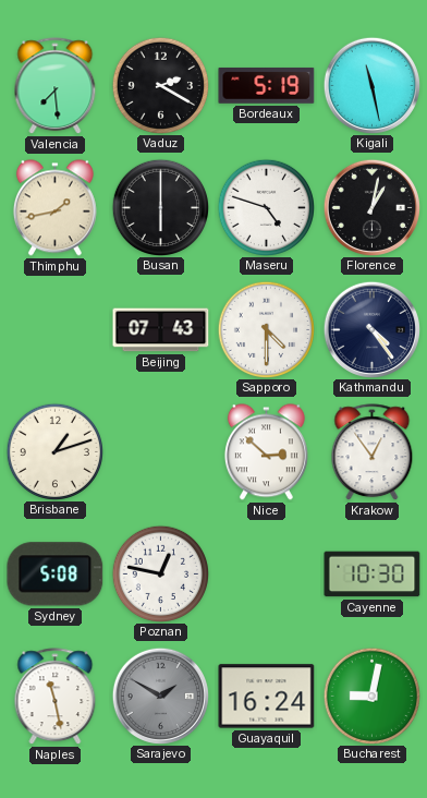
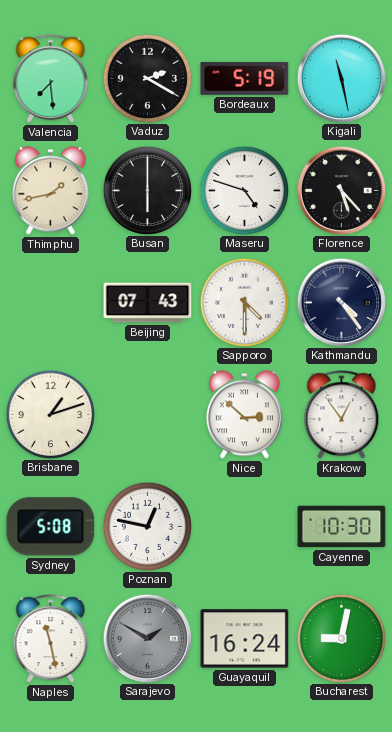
Florence: 1:02 -> 5:23
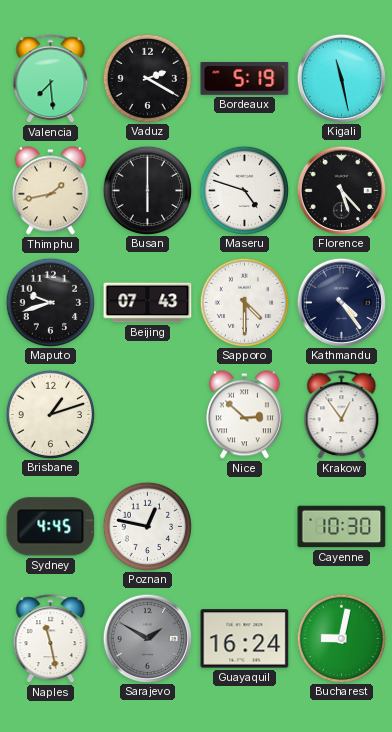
Maputo: none -> 9:42
Sydney: 5:08 -> 4:45
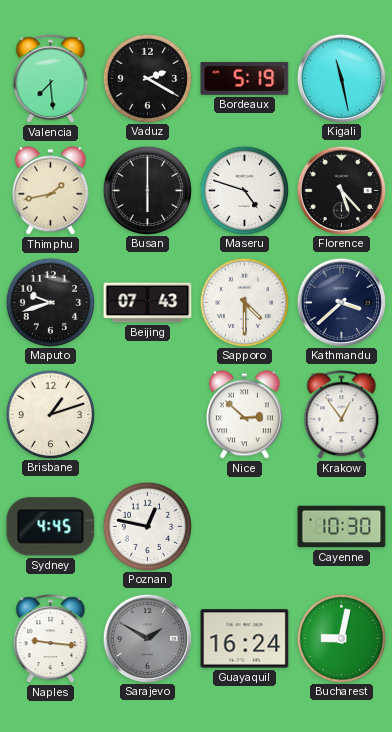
Kathmandu: 4:24 -> 3:38
Naples: 11:28 -> 9:16
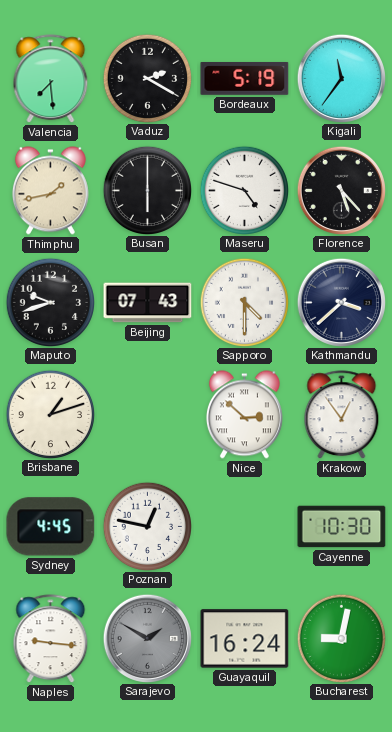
Kigali: 11:28 -> 11:36
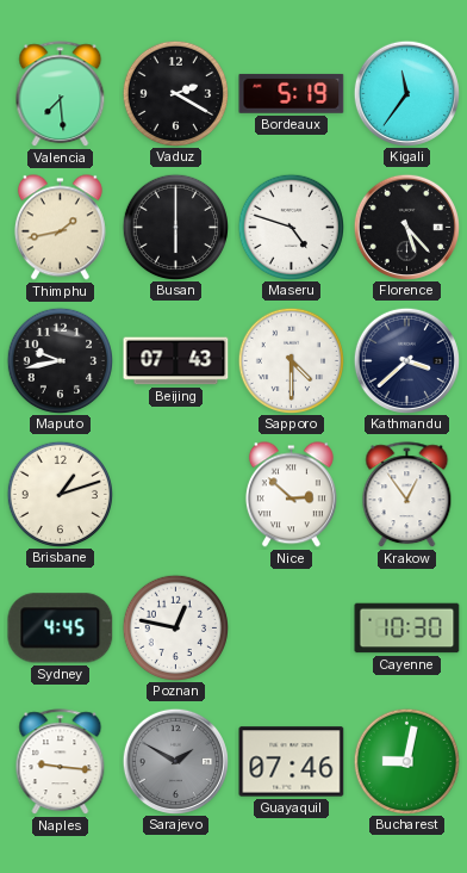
Maputo: 9:42 -> 9:43
Guayaquil: 16:24 -> 07:46
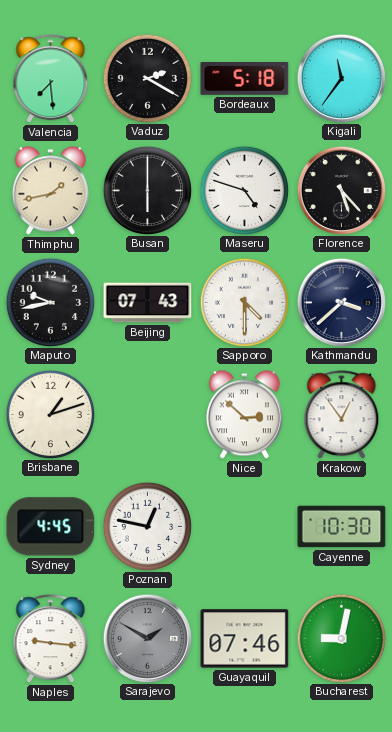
Bordeaux: 5:19 -> 5:18
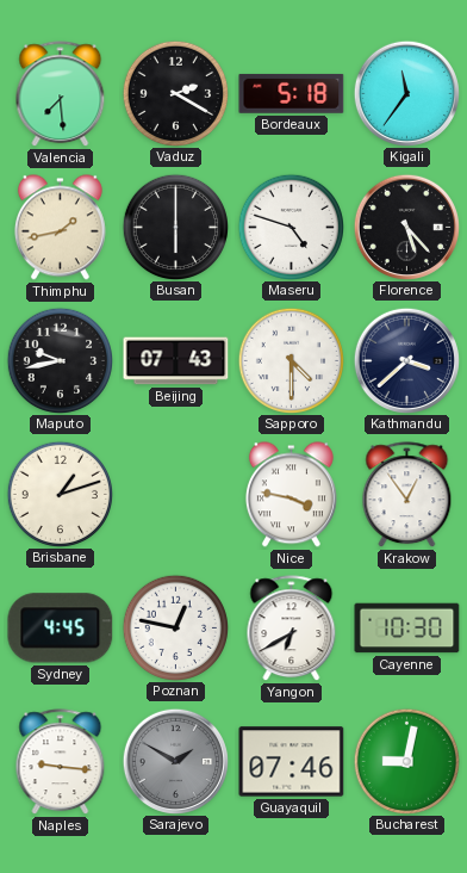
Nice: 2:52 -> 3:47
Yangon: none -> 6:40
